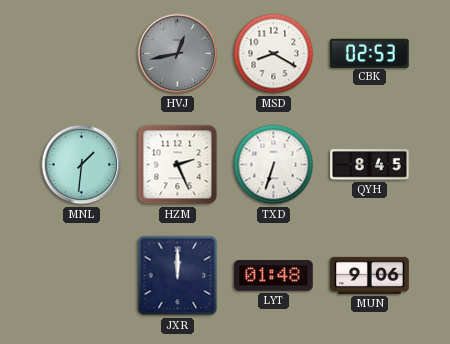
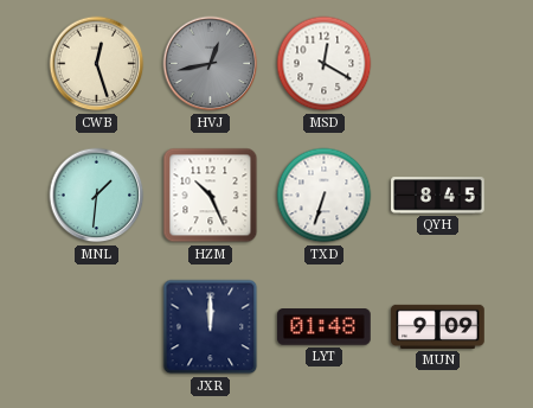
CWB: none -> 12:27
MSD: 8:20 -> 12:20
CBK: 02:53 -> none
HZM: 2:26 -> 10:26
MUN: 9:06 -> 9:09
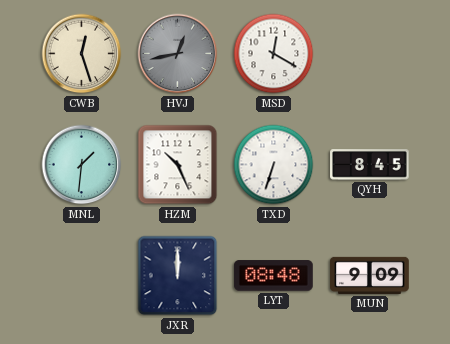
LYT: 01:48 -> 08:48
